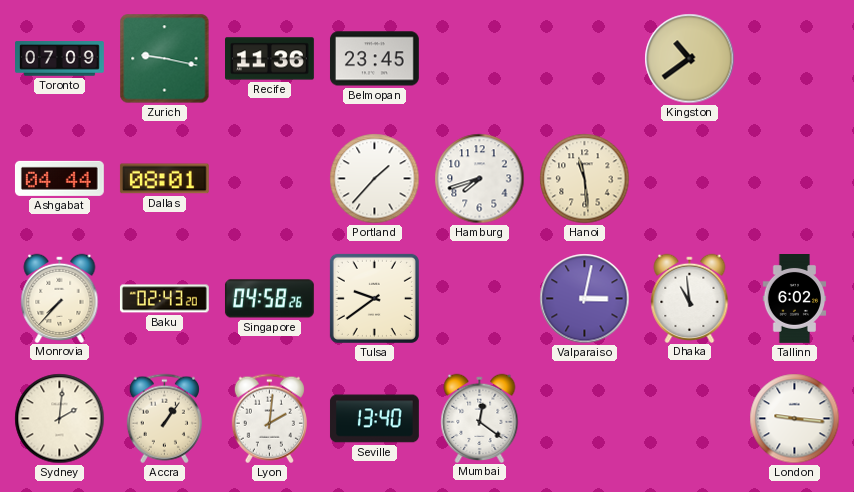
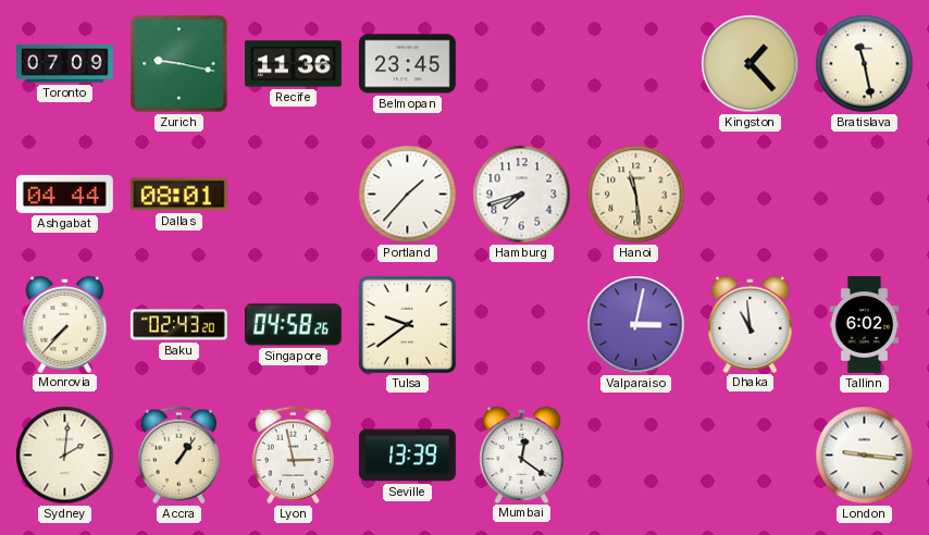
Kingston: 10:39 -> 1:23
Bratislava: none -> 11:28
Lyon: 2:01 -> 2:58
Seville: 13:40 -> 13:39
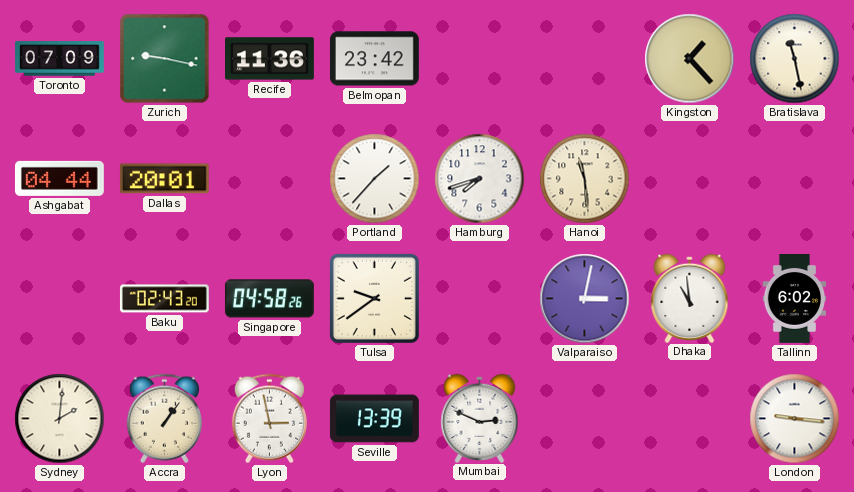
Belmopan: 23:45 -> 23:42
Dallas: 08:01 -> 20:01
Monrovia: 7:37 -> none
Mumbai: 12:21 -> 2:49
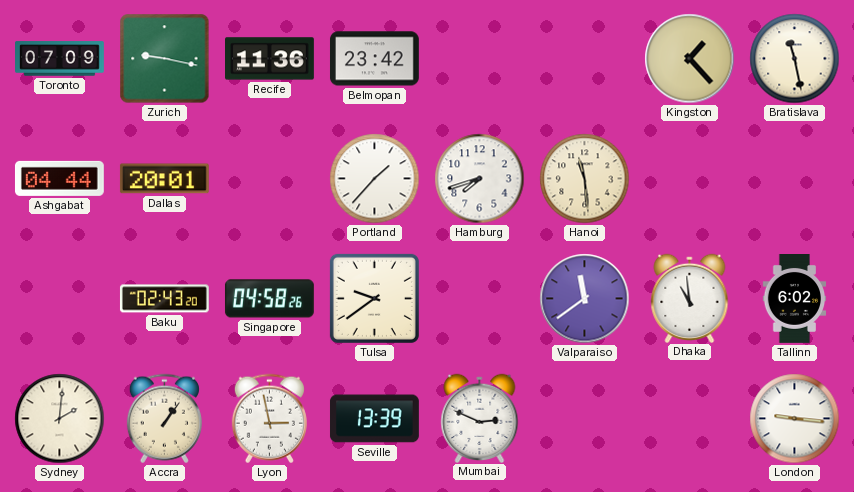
Valparaiso: 3:02 -> 11:39
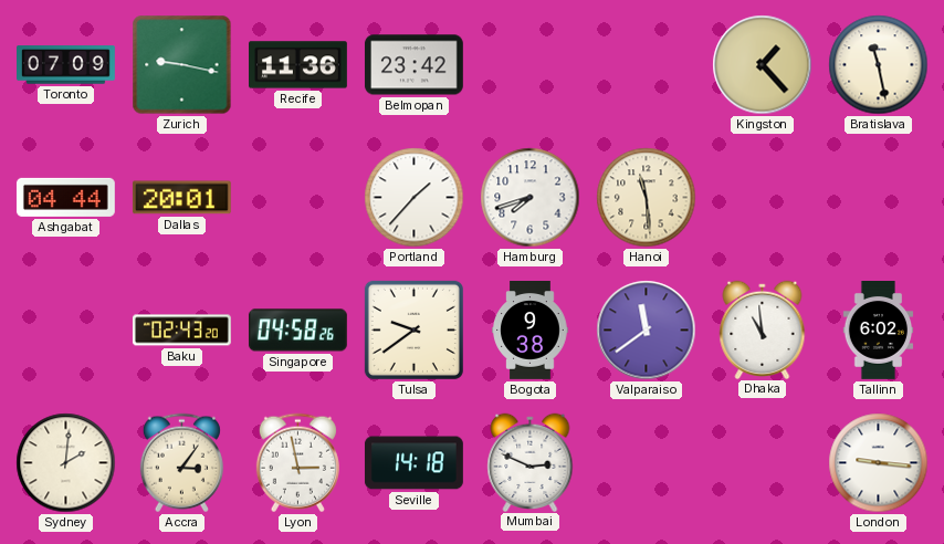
Bogota: none -> 9:38
Accra: 1:06 -> 3:06
Seville: 13:39 -> 14:18
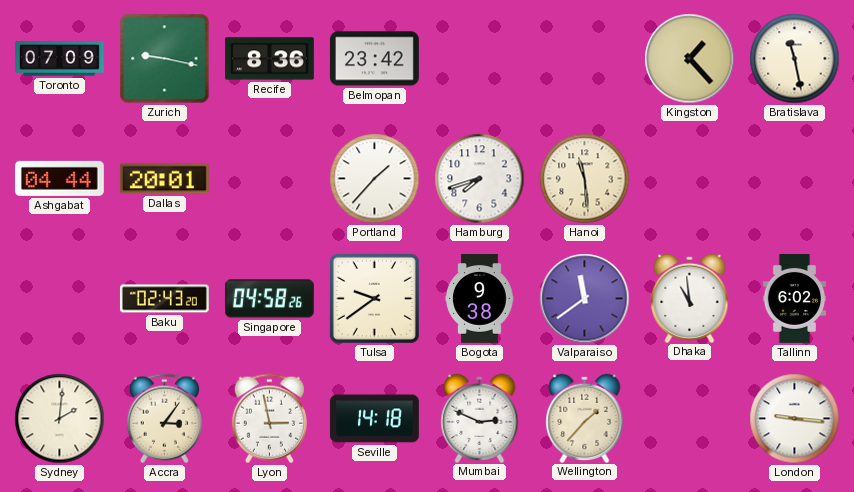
Recife: 11:36 -> 8:36
Wellington: none -> 1:37
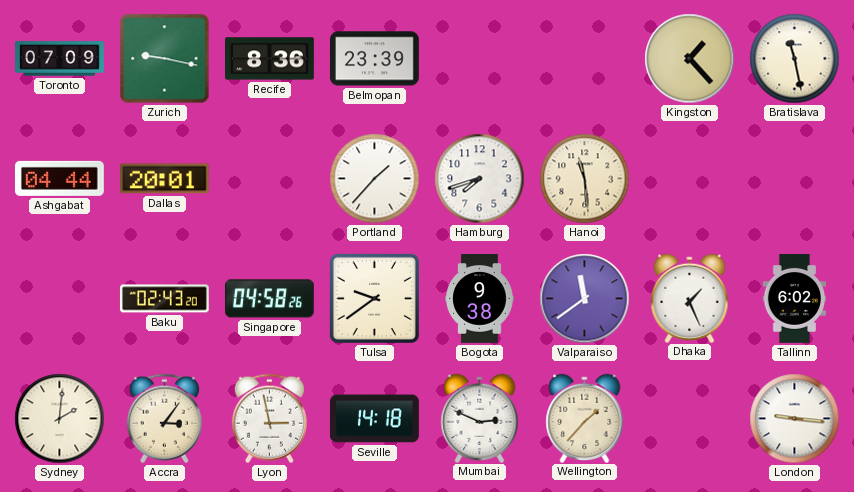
Belmopan: 23:42 -> 23:39
Dhaka: 10:59 -> 1:26
